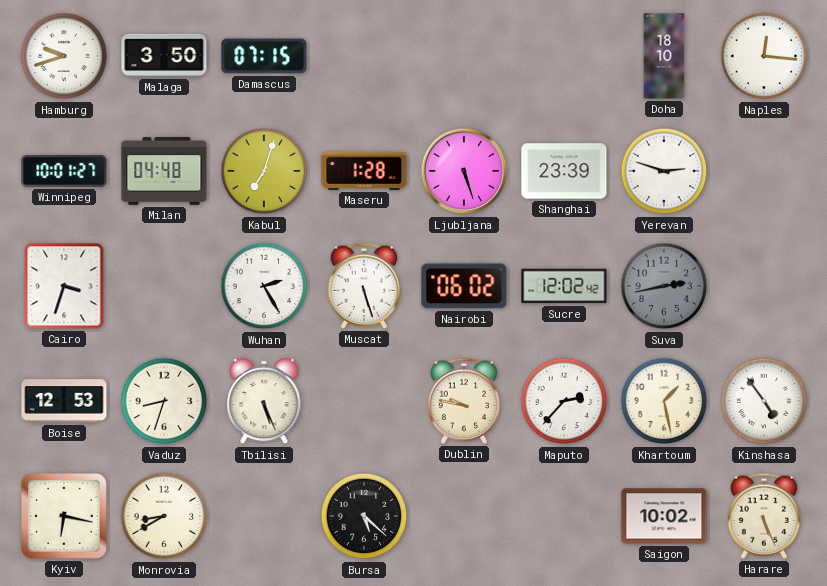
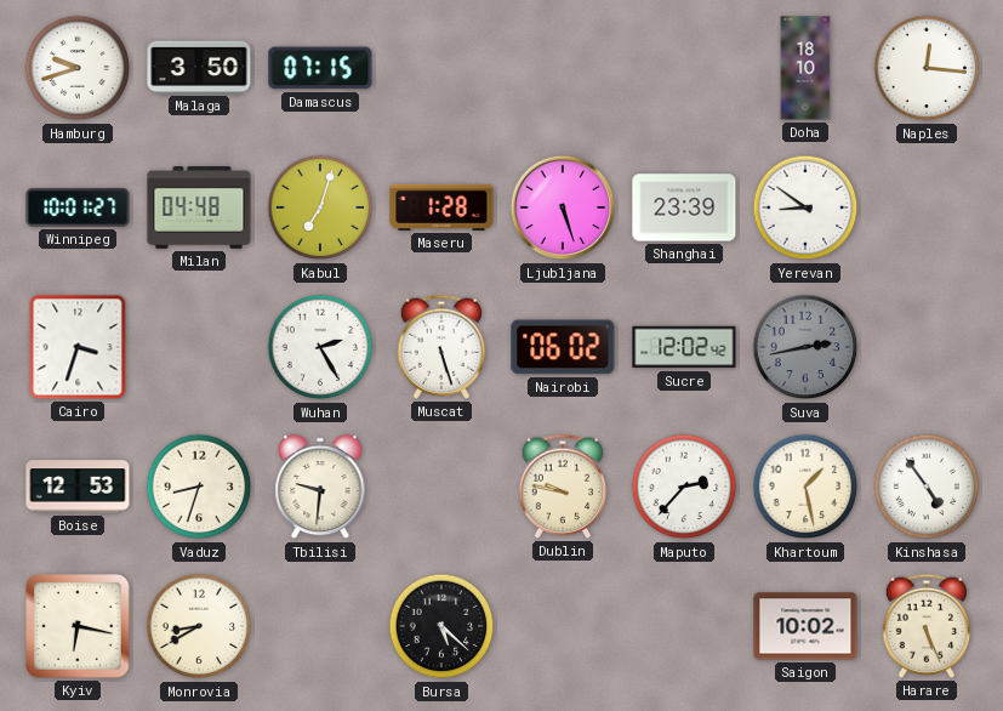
Yerevan: 2:48 -> 8:51
Tbilisi: 5:26 -> 9:31
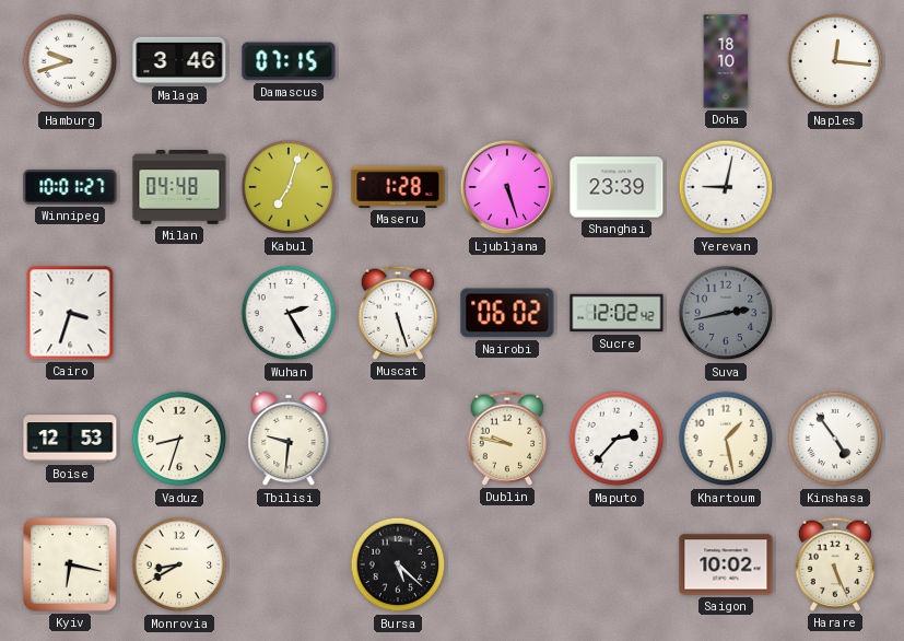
Malaga: 3:50 -> 3:46
Yerevan: 8:51 -> 9:02
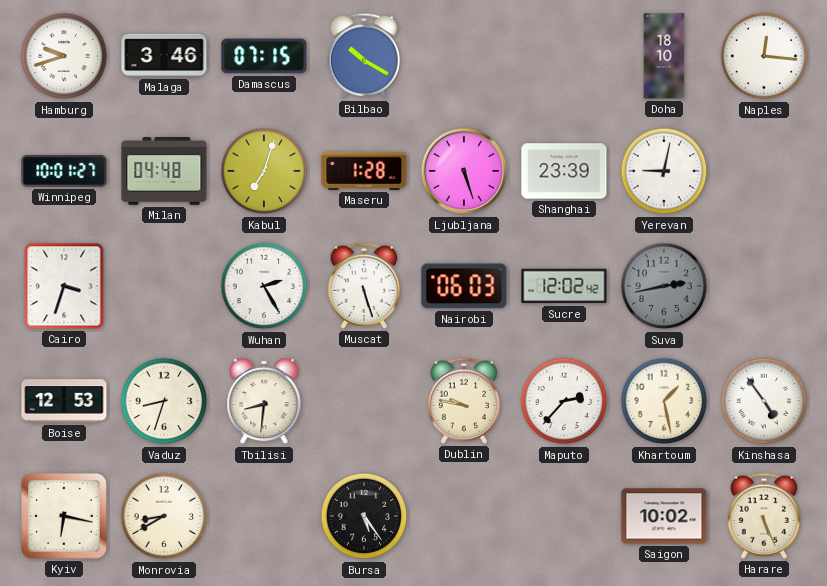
Bilbao: none -> 10:20
Nairobi: 06:02 -> 06:03
Tbilisi: 9:31 -> 8:31
Bursa: 5:22 -> 5:24
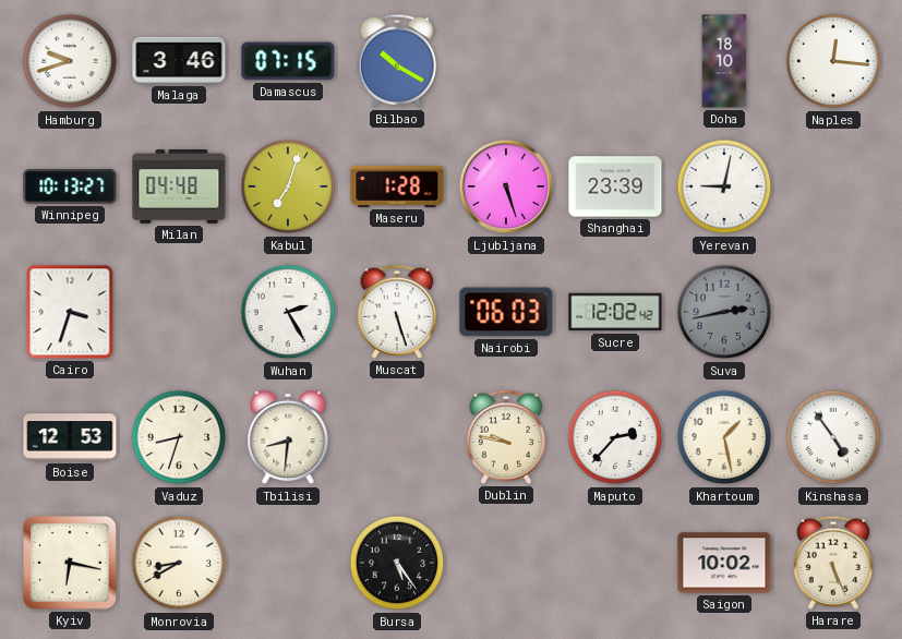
Winnipeg: 10:01 -> 10:13
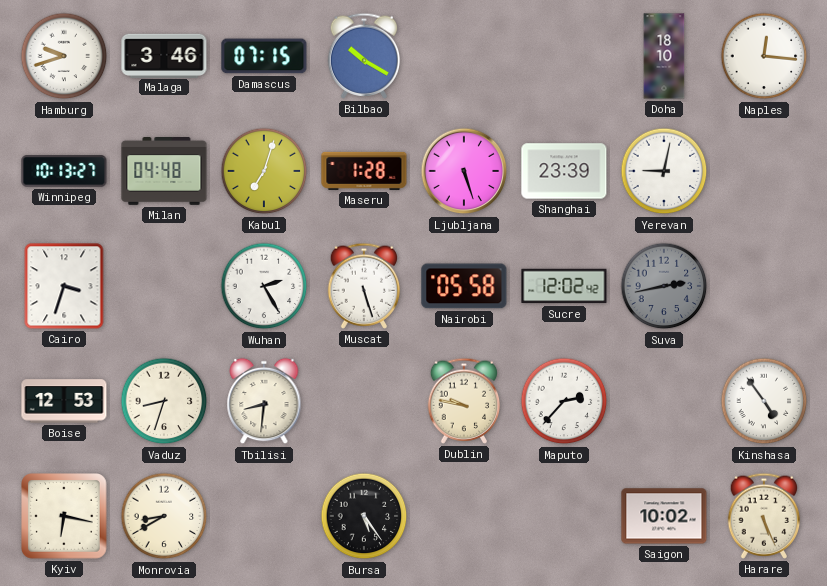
Nairobi: 06:03 -> 05:58
Khartoum: 1:28 -> none
